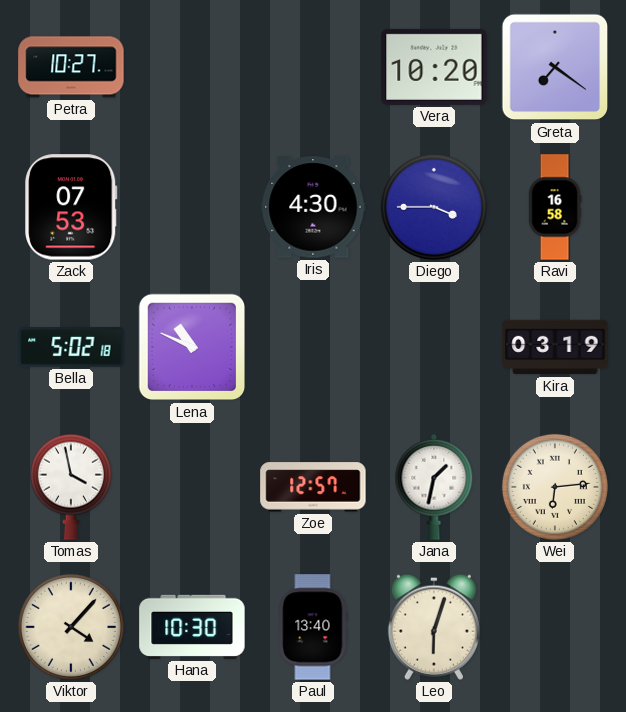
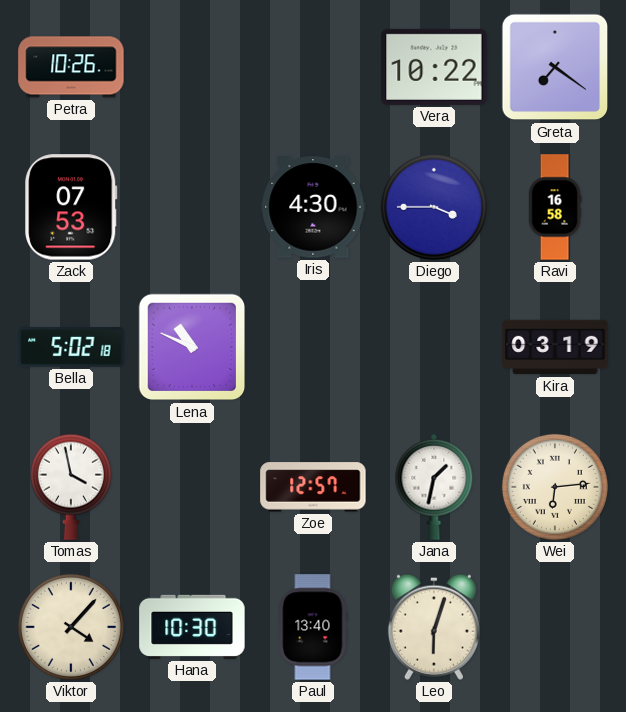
Petra: 10:27 -> 10:26
Vera: 10:20 -> 10:22
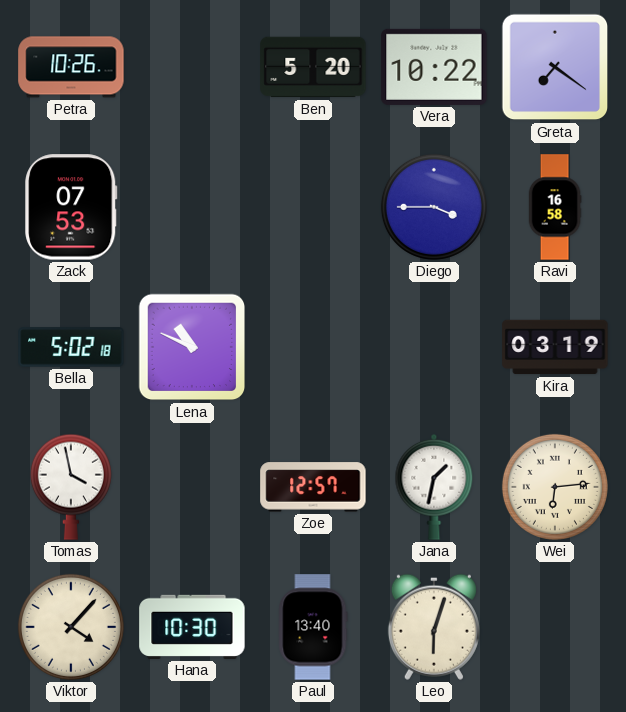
Ben: none -> 5:20
Iris: 4:30 -> none
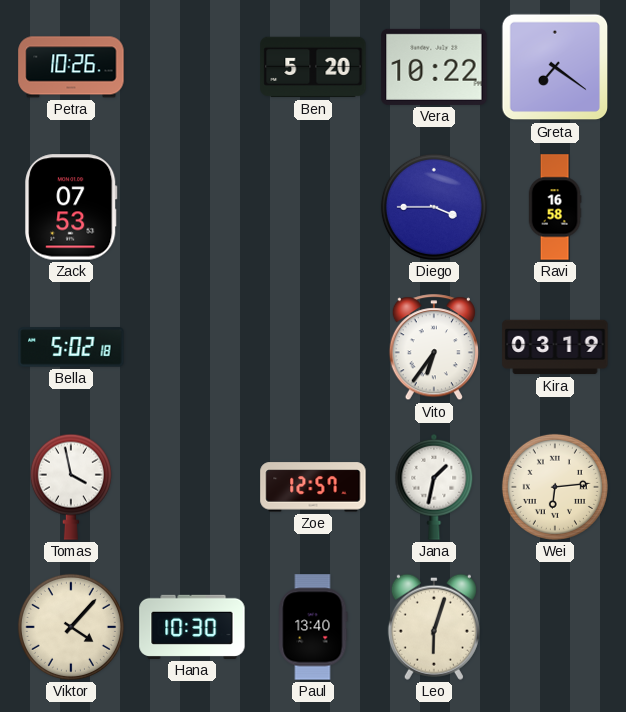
Lena: 10:49 -> none
Vito: none -> 6:36
